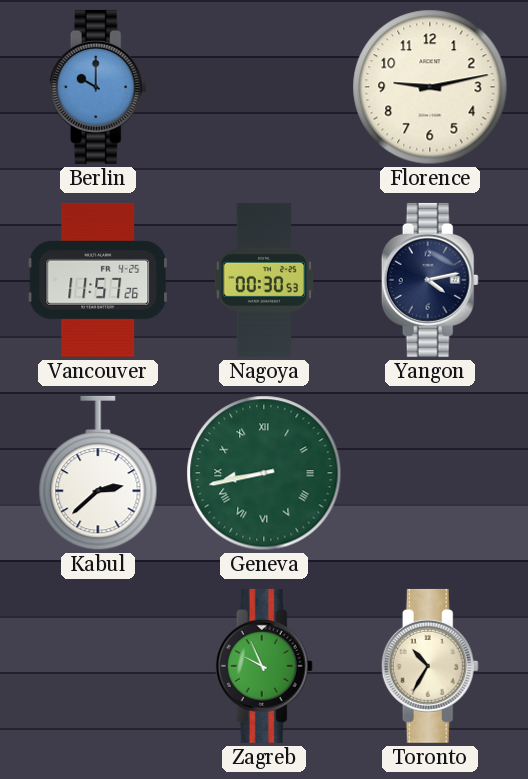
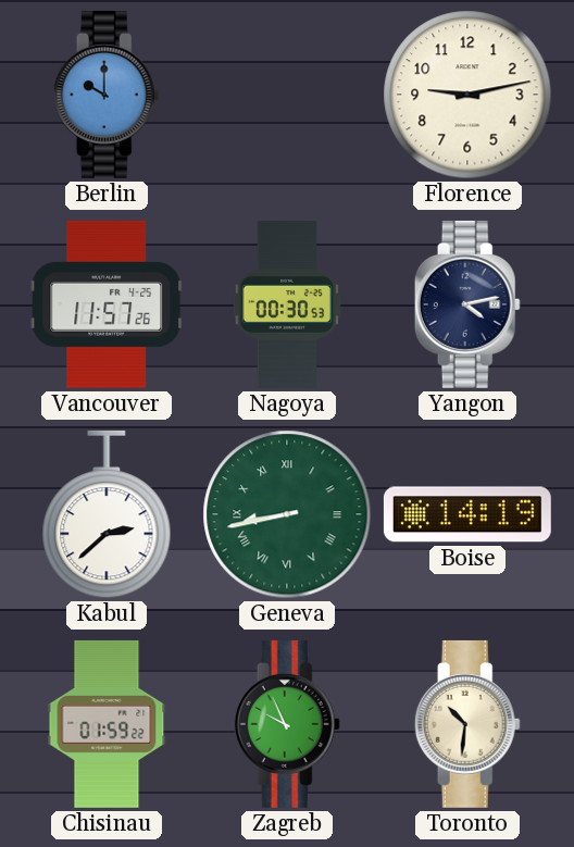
Boise: none -> 14:19
Chisinau: none -> 01:59
Toronto: 10:35 -> 10:31
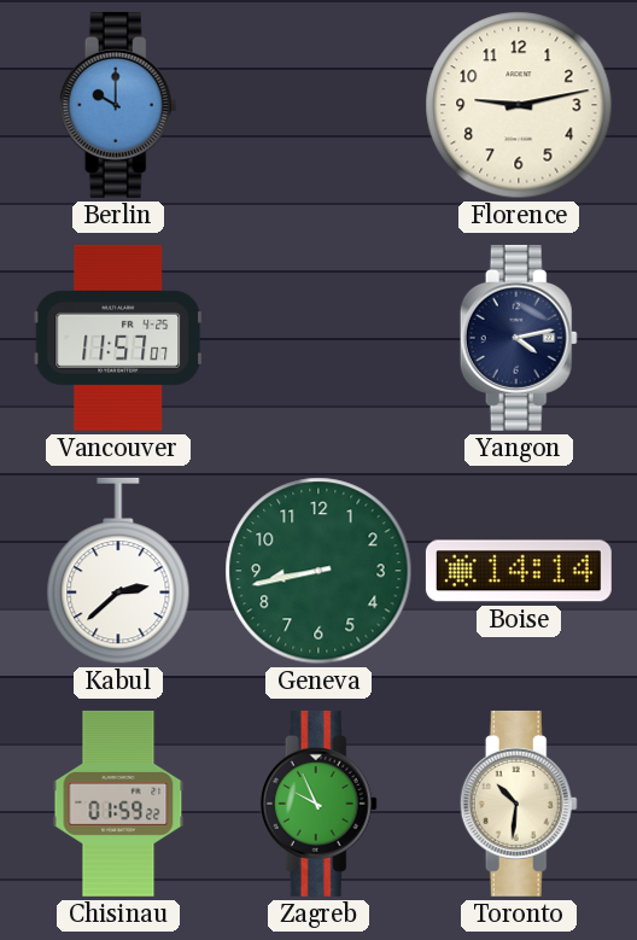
Vancouver: 11:57:26 -> 11:57:07
Nagoya: 00:30 -> none
Geneva numerals: Roman -> Arabic
Boise: 14:19 -> 14:14
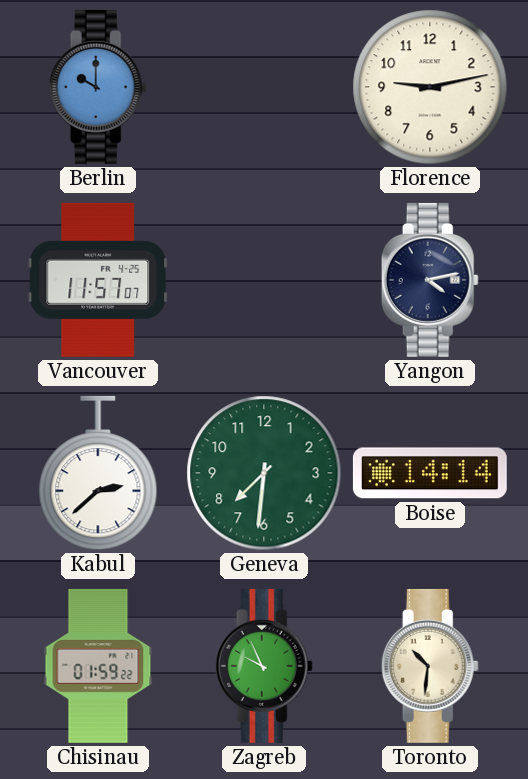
Geneva: 8:43 -> 7:31
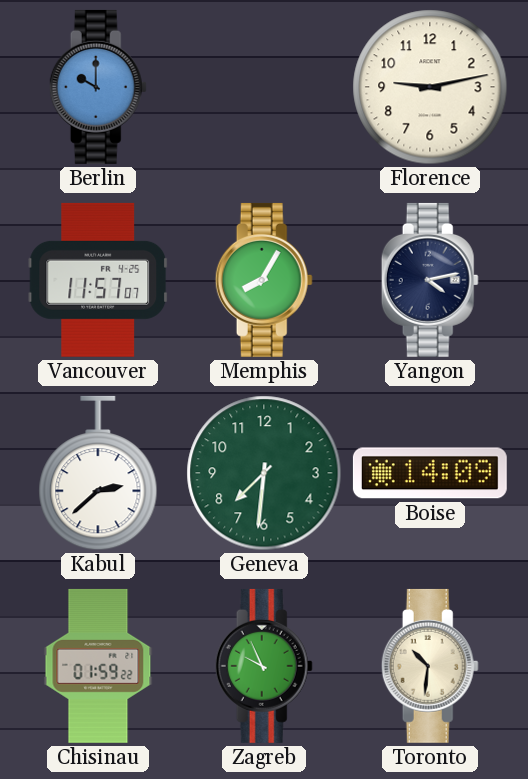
Memphis: none -> 8:05
Boise: 14:14 -> 14:09
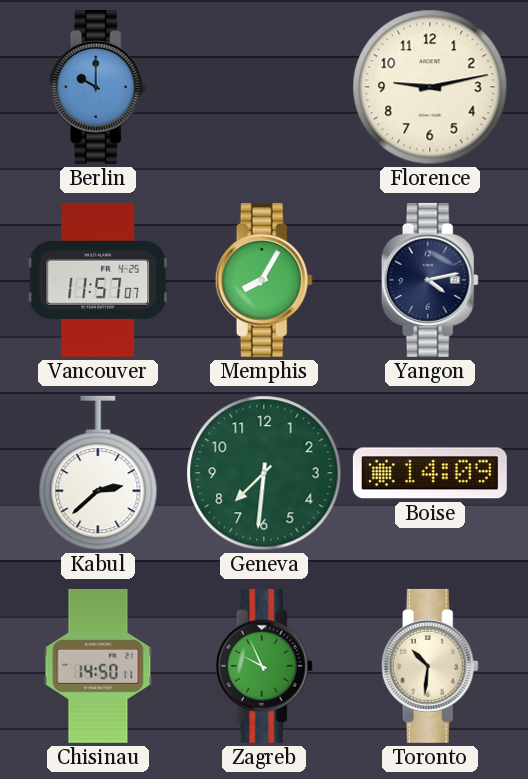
Chisinau: 01:59 -> 14:50
